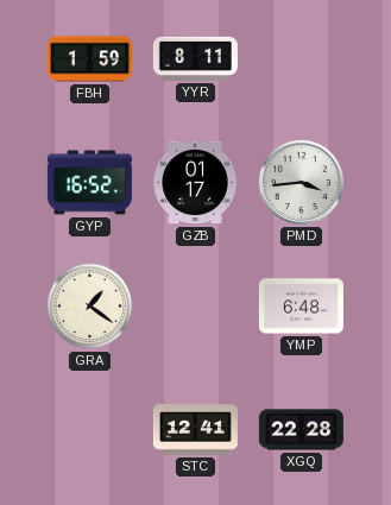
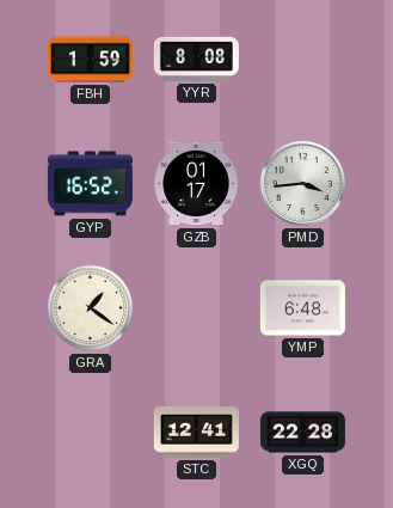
YYR: 8:11 -> 8:08
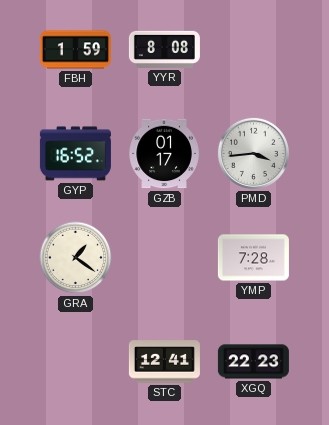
YMP: 6:48 -> 7:28
XGQ: 22:28 -> 22:23
